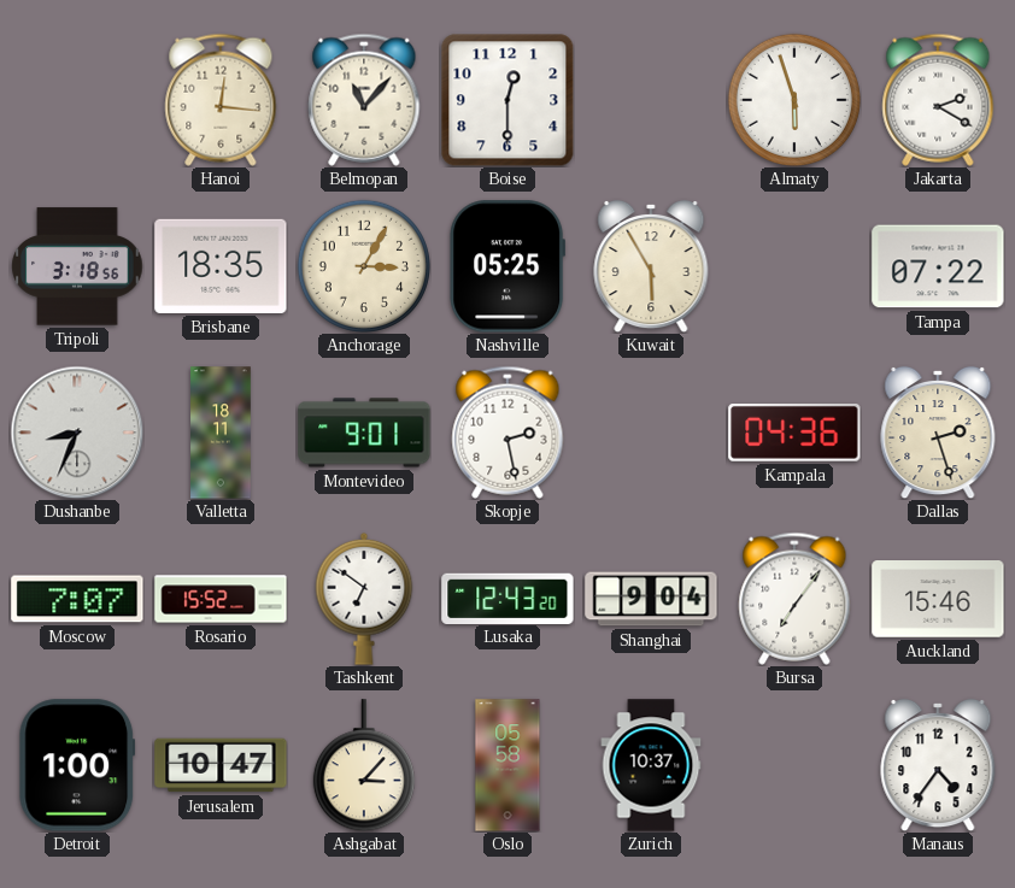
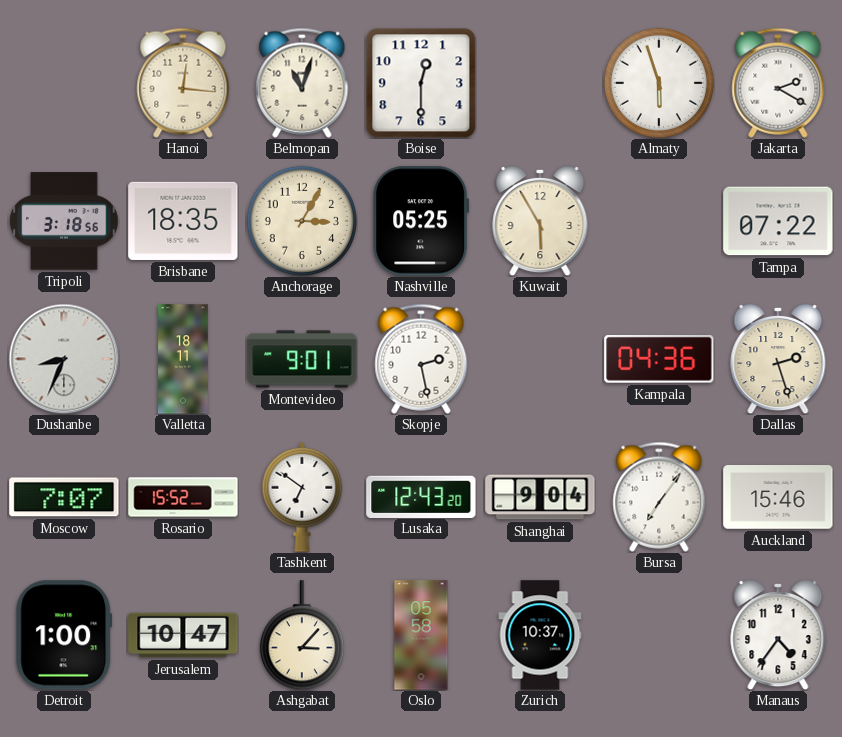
Belmopan: 11:07 -> 11:03
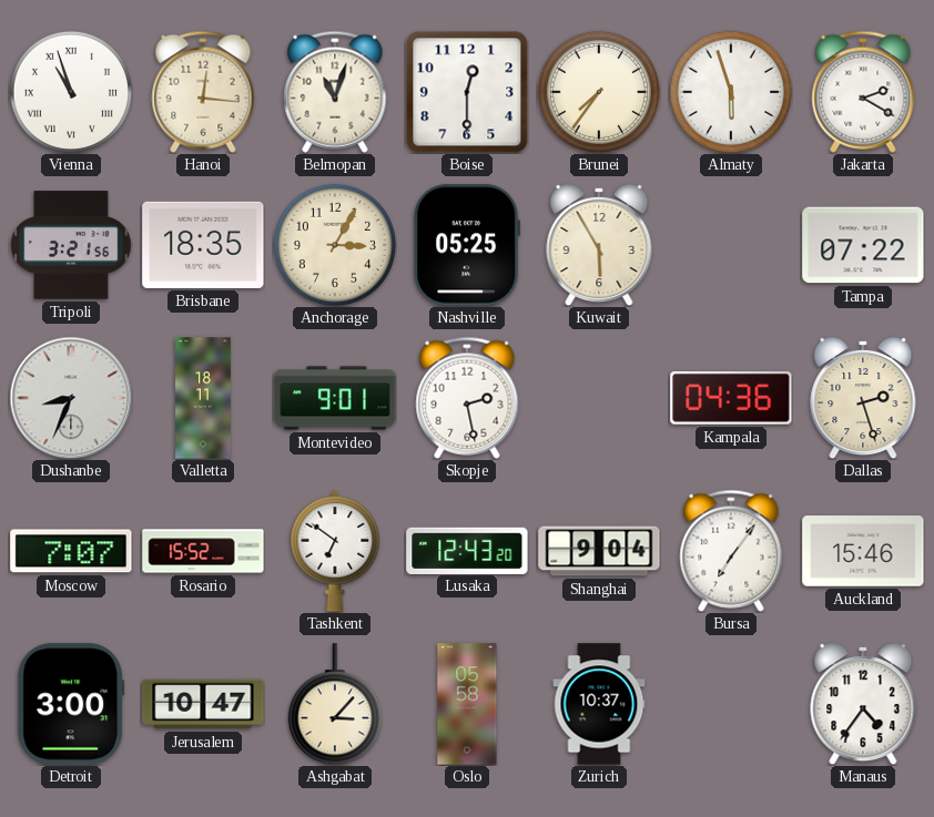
Vienna: none -> 10:57
Brunei: none -> 7:36
Tripoli: 3:18 -> 3:21
Detroit: 1:00 -> 3:00
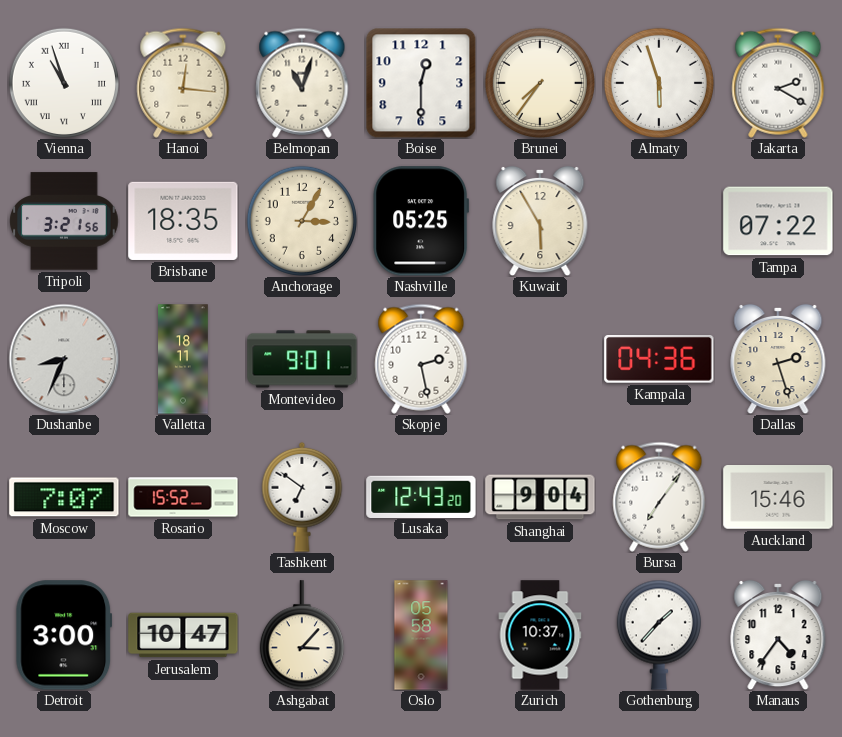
Gothenburg: none -> 1:37
